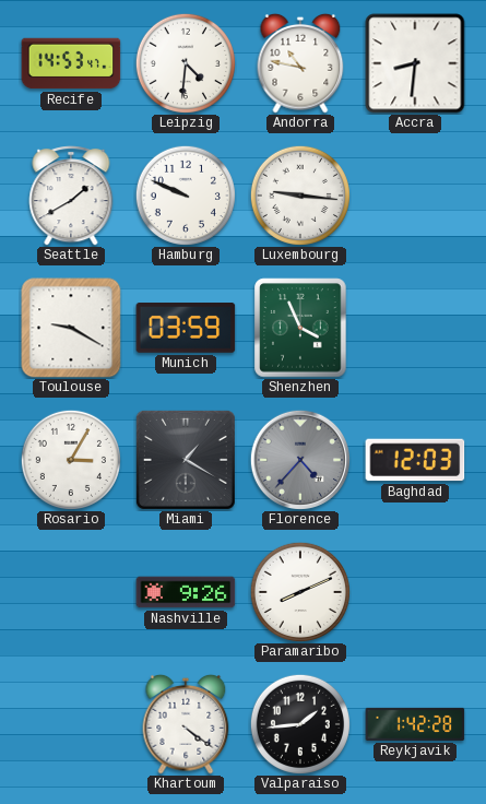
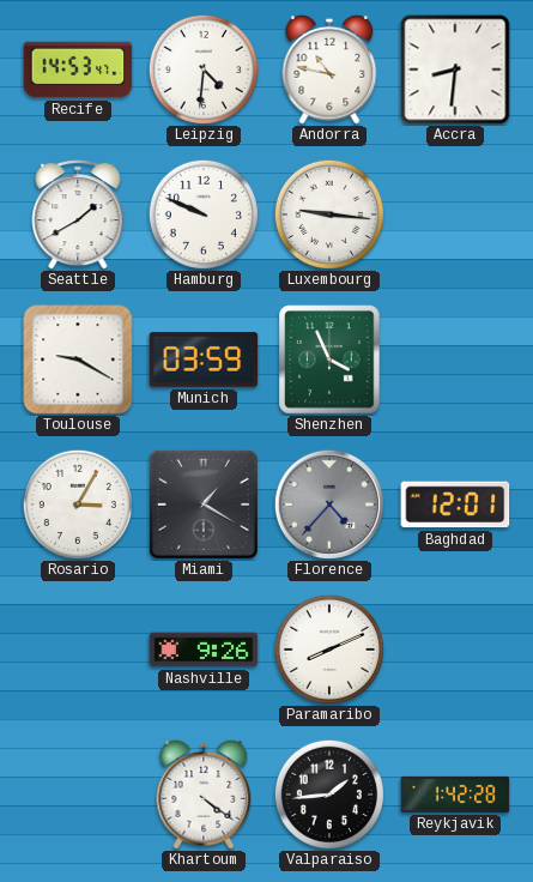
Baghdad: 12:03 -> 12:01
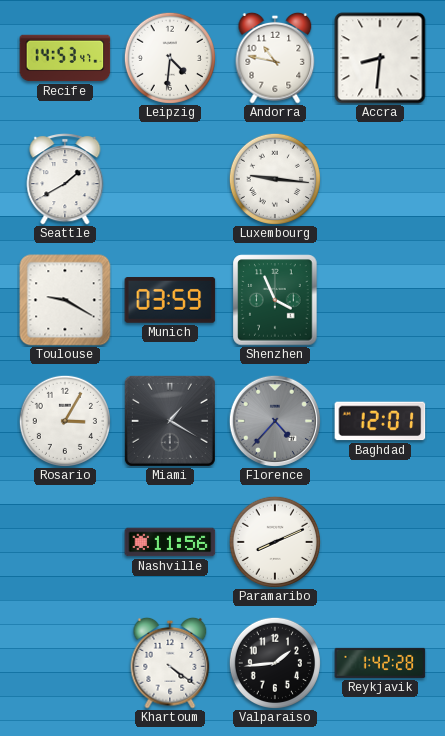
Hamburg: 9:49 -> none
Nashville: 9:26 -> 11:56
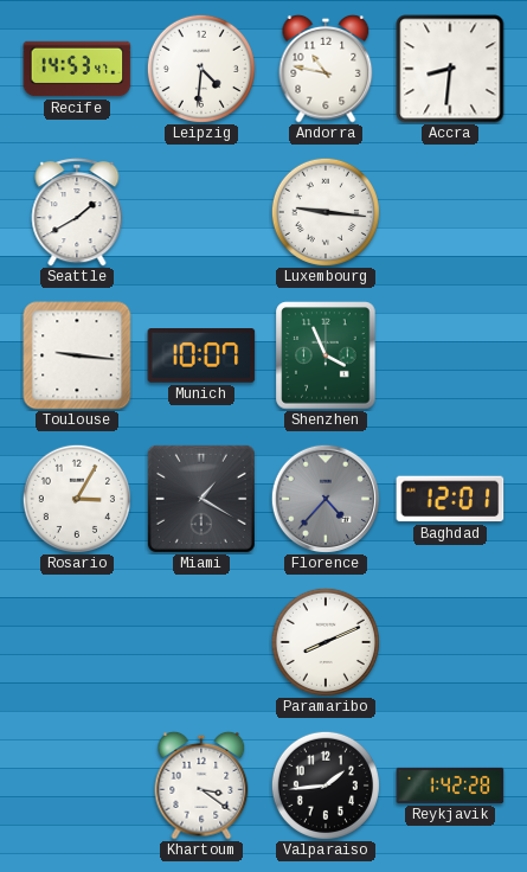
Toulouse: 9:20 -> 9:16
Munich: 03:59 -> 10:07
Nashville: 11:56 -> none
Khartoum: 4:21 -> 3:21
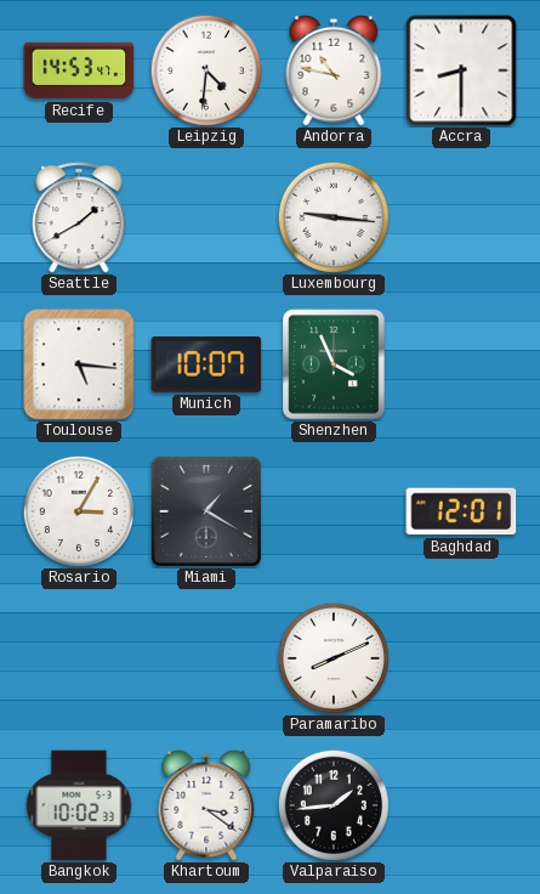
Accra: 8:31 -> 8:30
Toulouse: 9:16 -> 5:16
Florence: 4:37 -> none
Bangkok: none -> 10:02
Reykjavik: 1:42 -> none
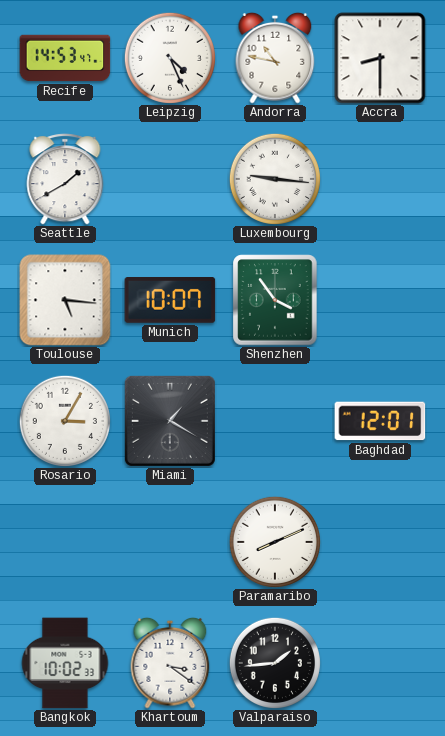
Leipzig: 4:31 -> 4:26
Shenzhen: 3:56 -> 3:54
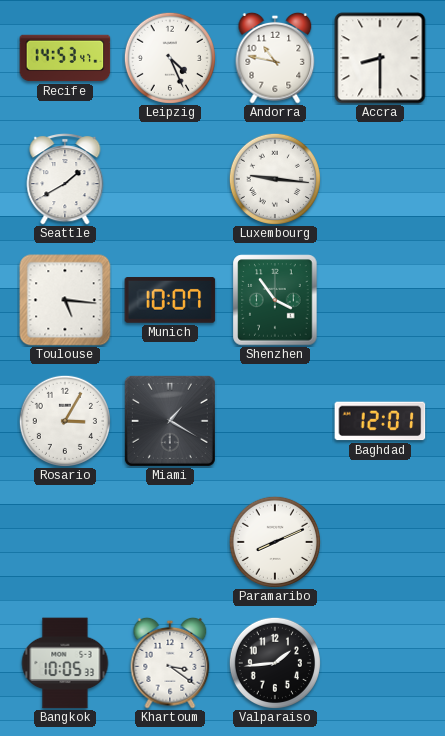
Bangkok: 10:02 -> 10:05
